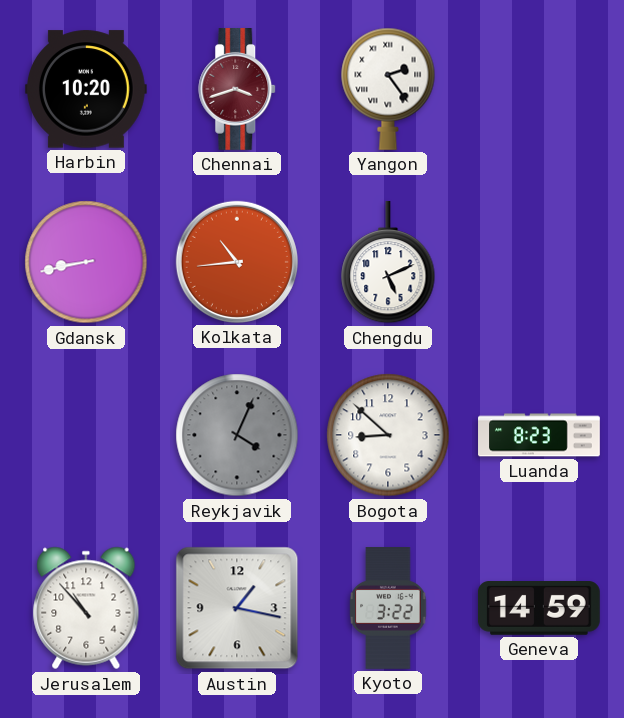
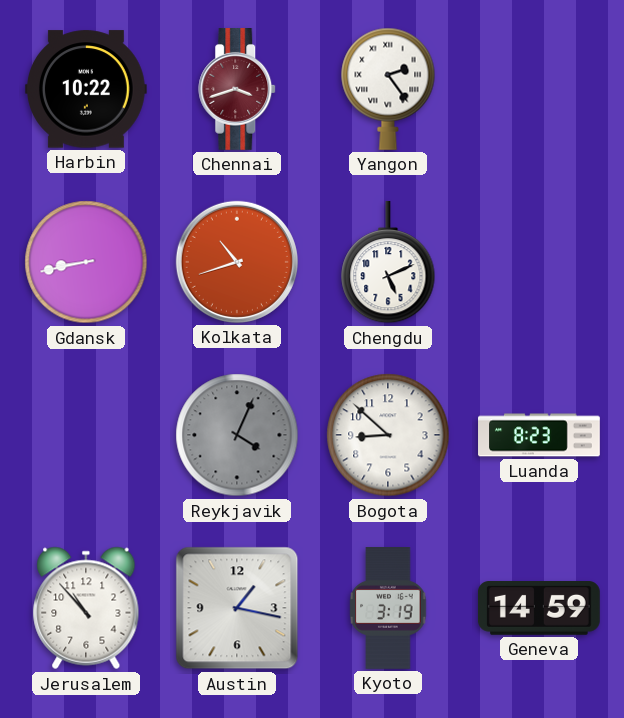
Harbin: 10:20 -> 10:22
Kolkata: 10:44 -> 10:42
Kyoto: 3:22 -> 3:19
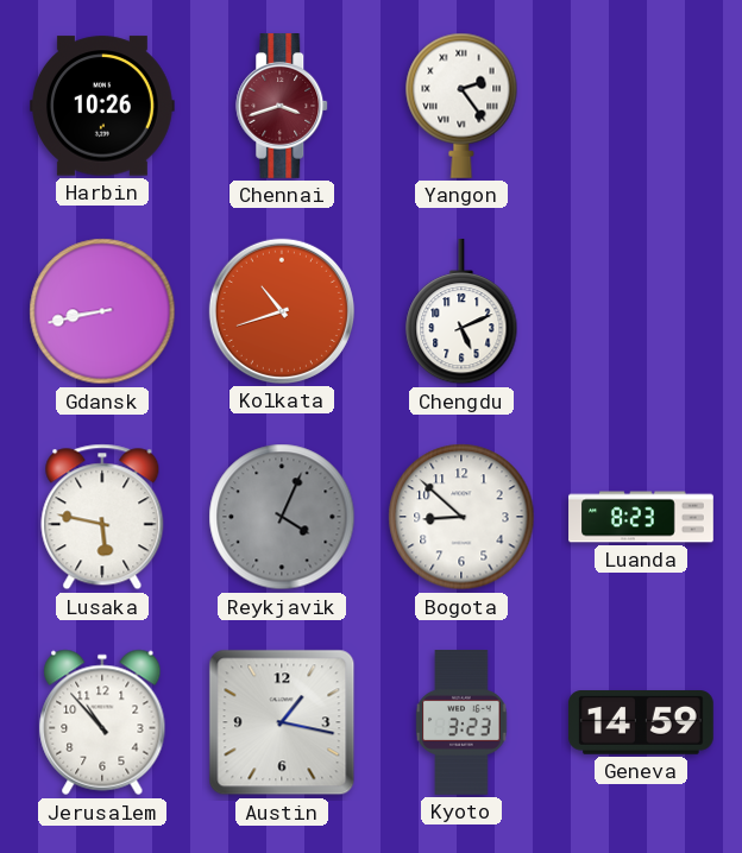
Harbin: 10:22 -> 10:26
Lusaka: none -> 5:47
Kyoto: 3:19 -> 3:23
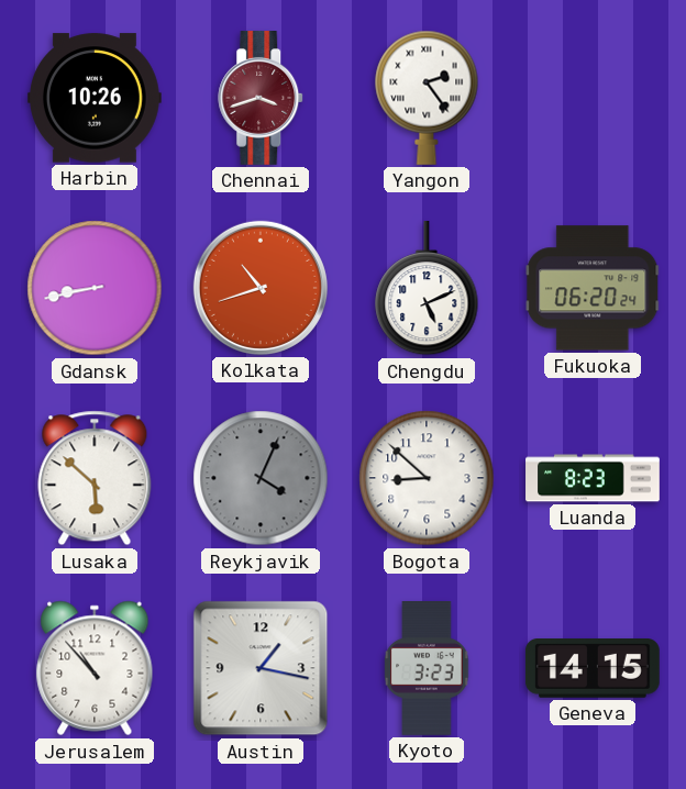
Fukuoka: none -> 06:20
Lusaka: 5:47 -> 5:52
Geneva: 14:59 -> 14:15
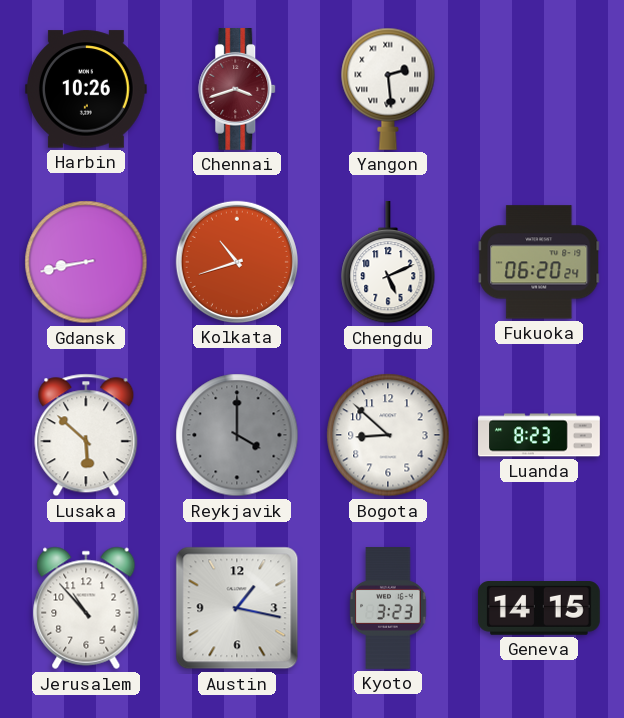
Yangon: 2:24 -> 2:29
Reykjavik: 4:04 -> 4:00
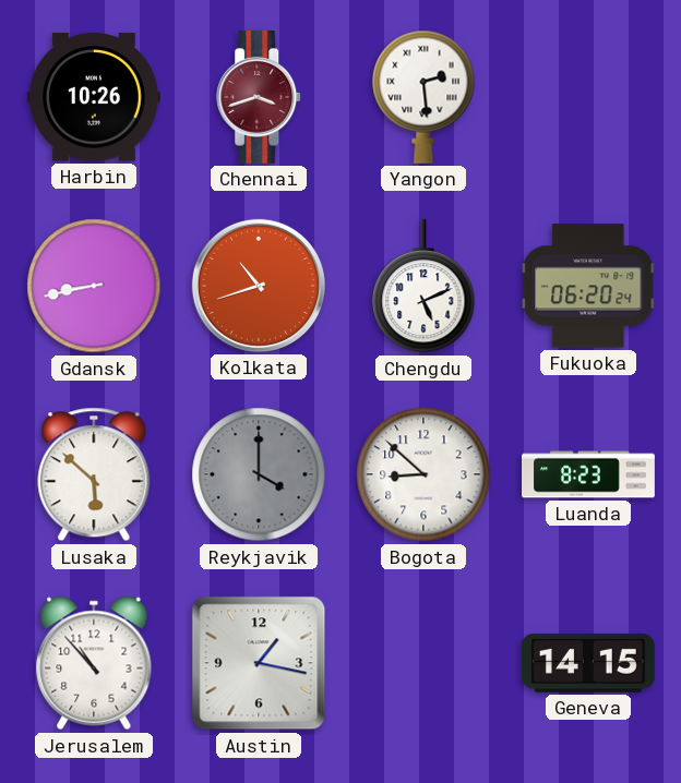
Kyoto: 3:23 -> none
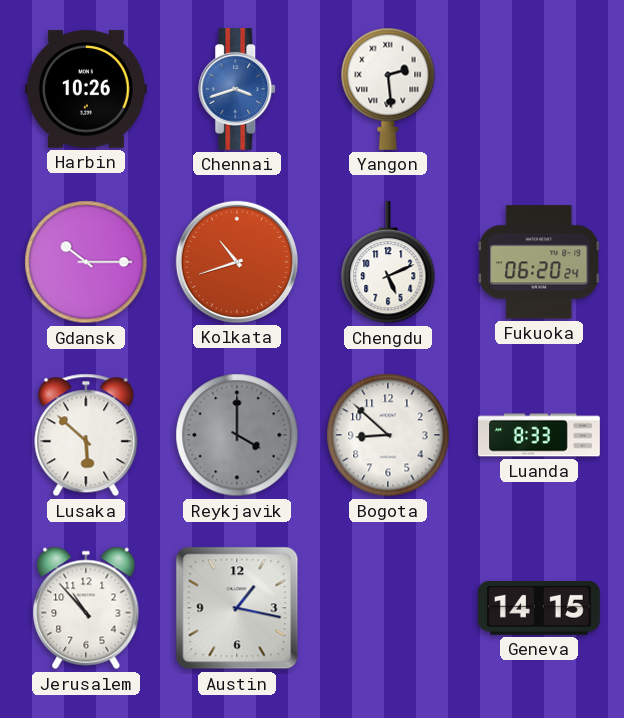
Chennai dial: burgundy -> blue
Gdansk: 8:43 -> 10:15
Luanda: 8:23 -> 8:33
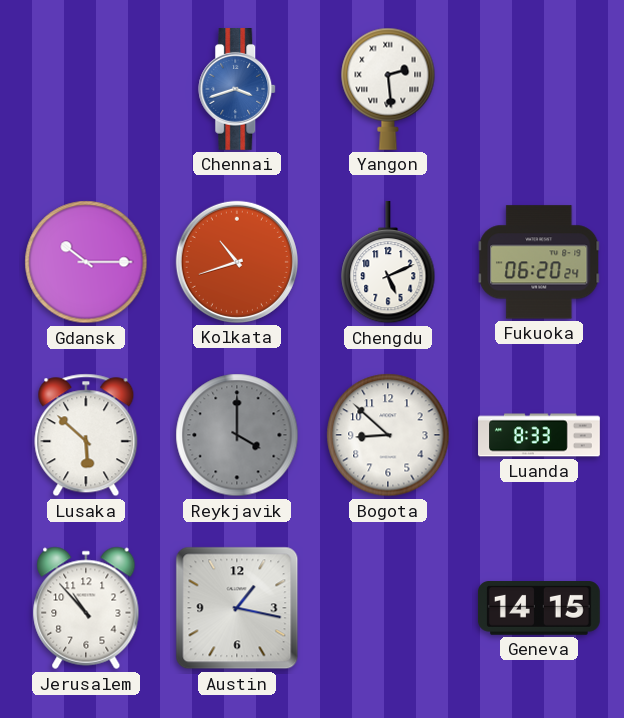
Harbin: 10:26 -> none
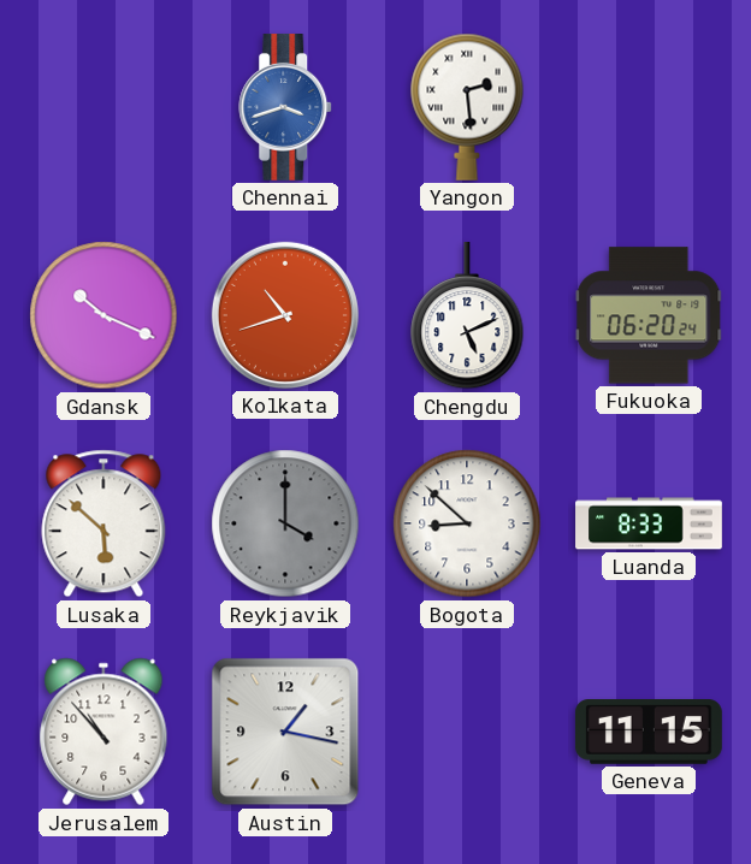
Gdansk: 10:15 -> 10:19
Geneva: 14:15 -> 11:15
